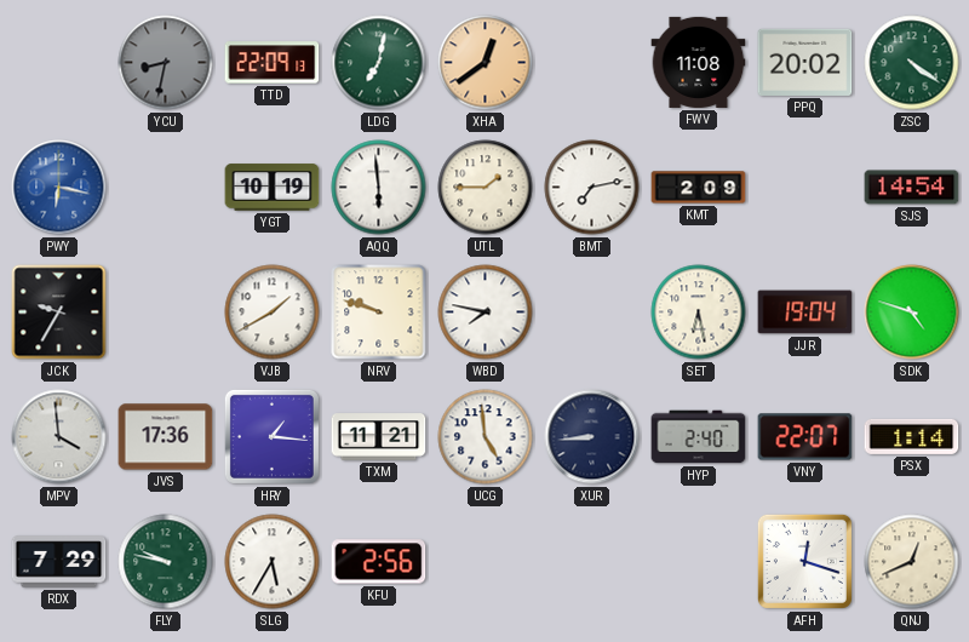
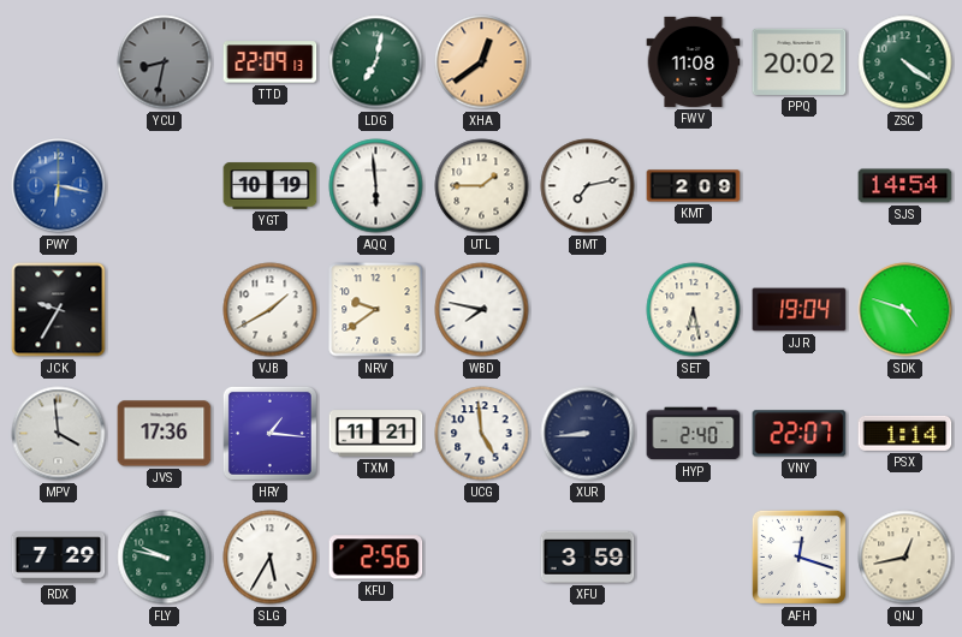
NRV: 9:48 -> 9:39
XFU: none -> 3:59
QNJ: 12:41 -> 12:43
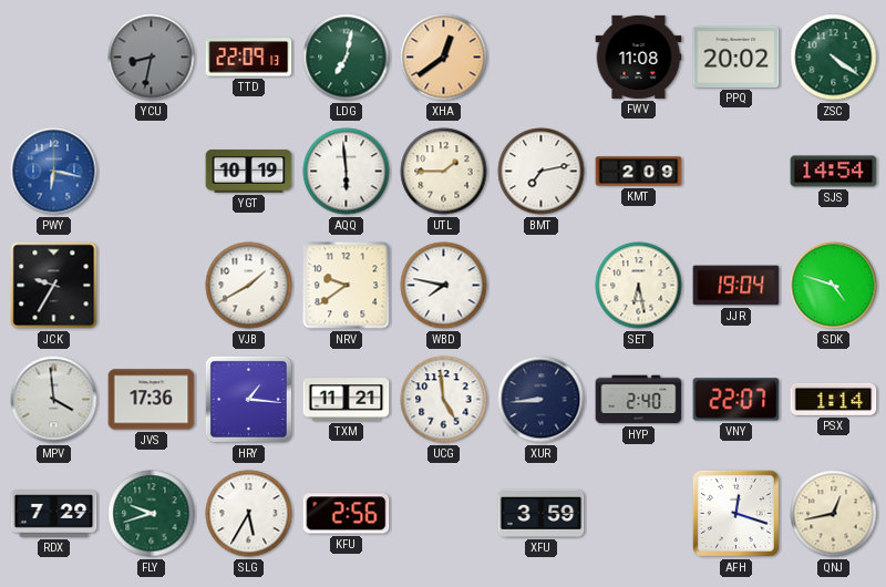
FLY: 9:47 -> 9:42
